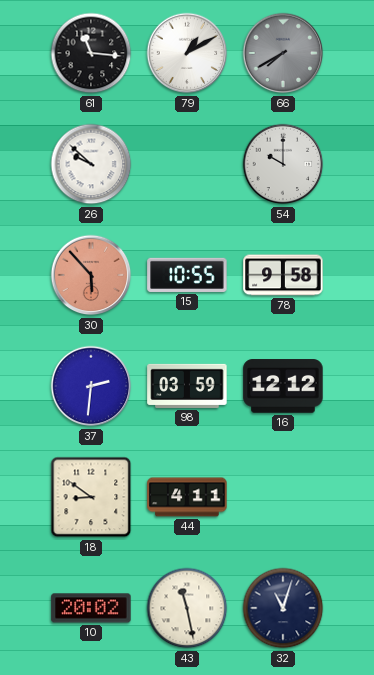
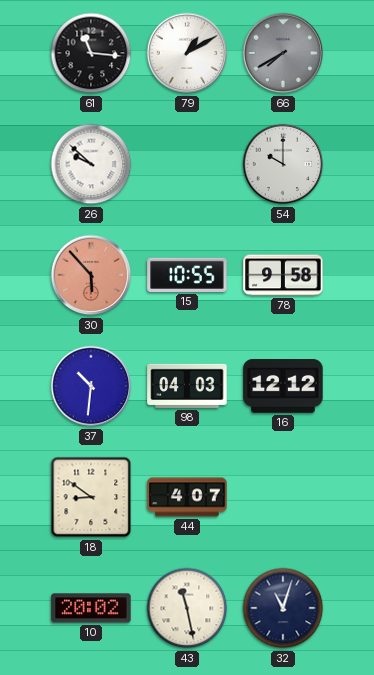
37: 2:31 -> 10:31
98: 03:59 -> 04:03
44: 4:11 -> 4:07
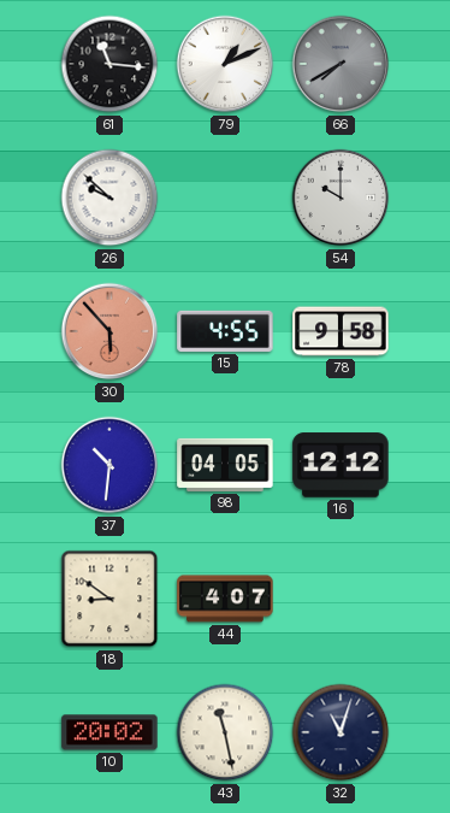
79: 1:10 -> 1:11
15: 10:55 -> 4:55
98: 04:03 -> 04:05
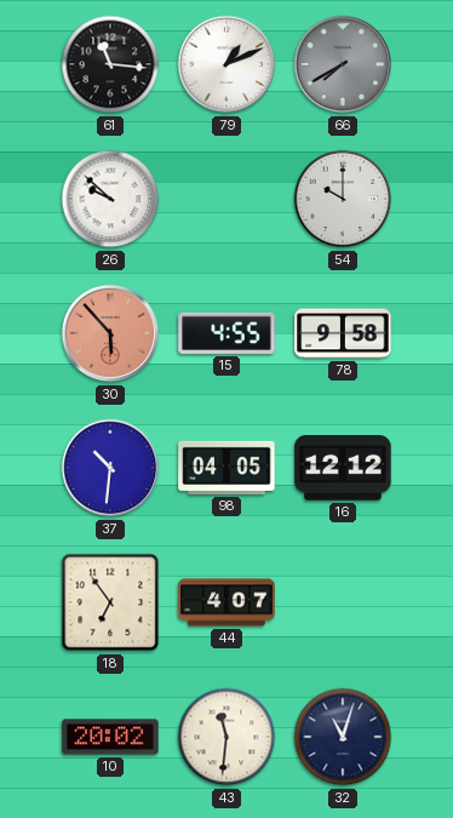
18: 8:51 -> 6:54
43: 11:28 -> 11:31
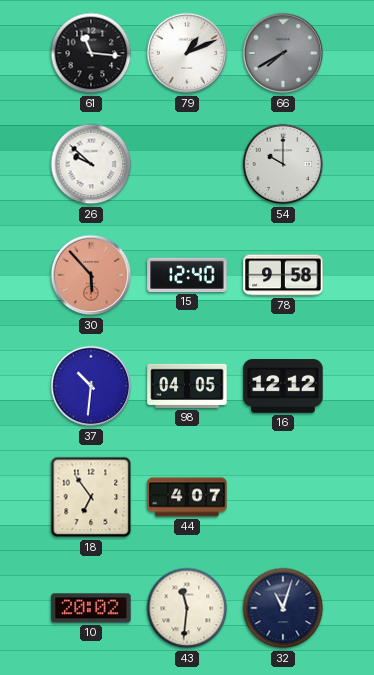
15: 4:55 -> 12:40
